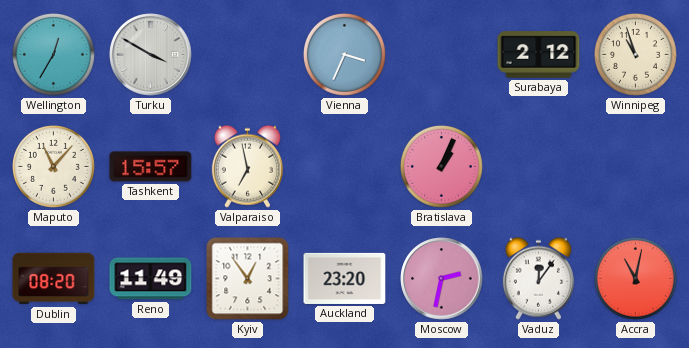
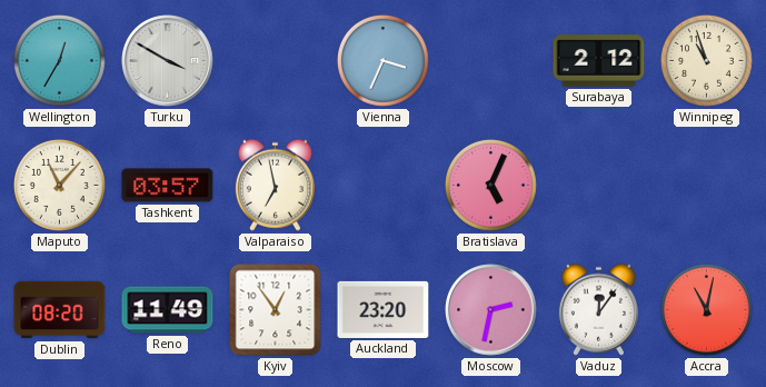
Tashkent: 15:57 -> 03:57
Bratislava: 1:04 -> 5:04
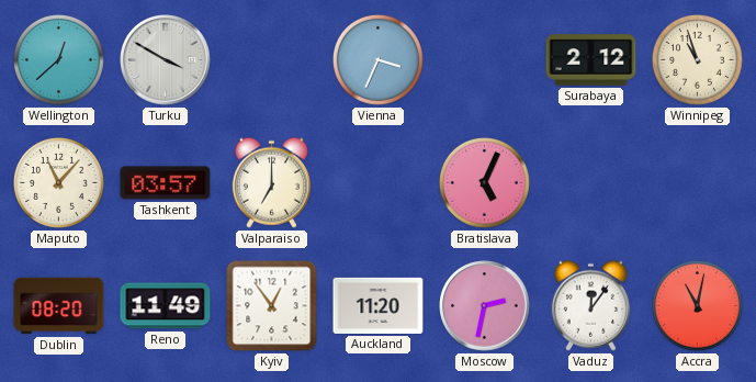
Wellington: 12:35 -> 12:38
Valparaiso: 6:58 -> 7:00
Auckland: 23:20 -> 11:20
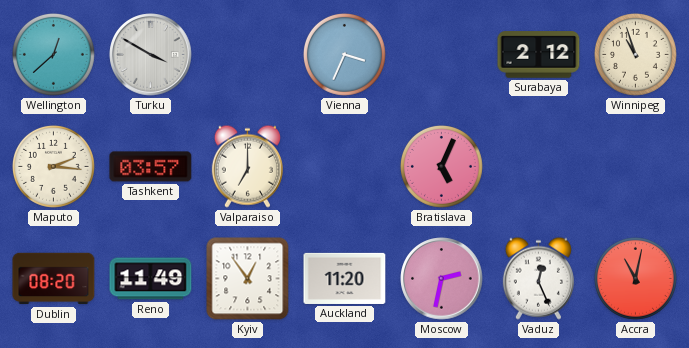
Maputo: 11:07 -> 2:16
Vaduz: 12:06 -> 12:26
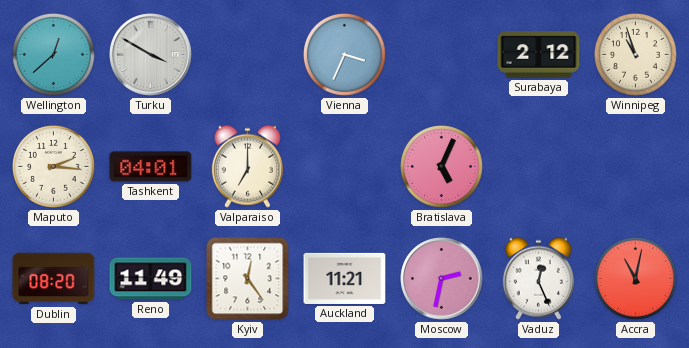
Tashkent: 03:57 -> 04:01
Kyiv: 12:54 -> 12:24
Auckland: 11:20 -> 11:21
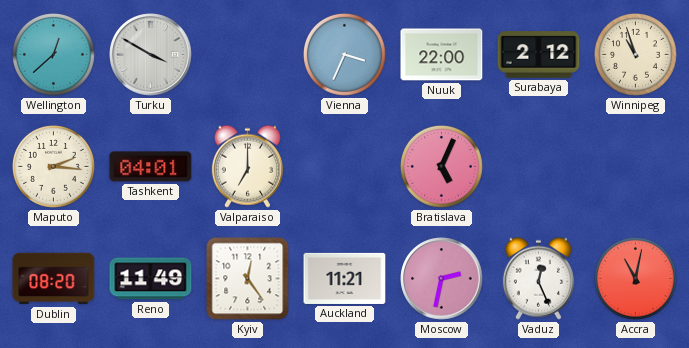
Nuuk: none -> 22:00
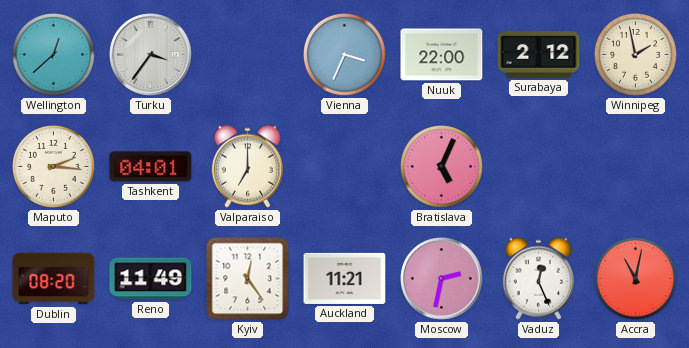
Turku: 3:50 -> 3:36
Winnipeg: 10:57 -> 1:58
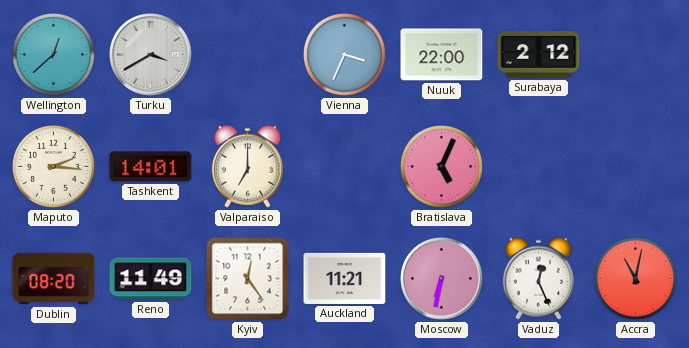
Turku: 3:36 -> 3:40
Winnipeg: 1:58 -> none
Tashkent: 04:01 -> 14:01
Moscow: 2:32 -> 6:32
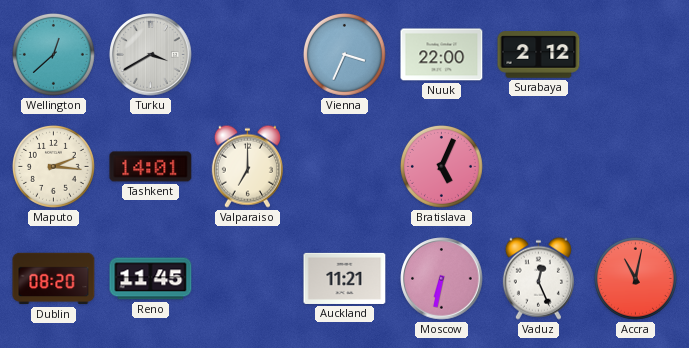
Reno: 11:49 -> 11:45
Kyiv: 12:24 -> none
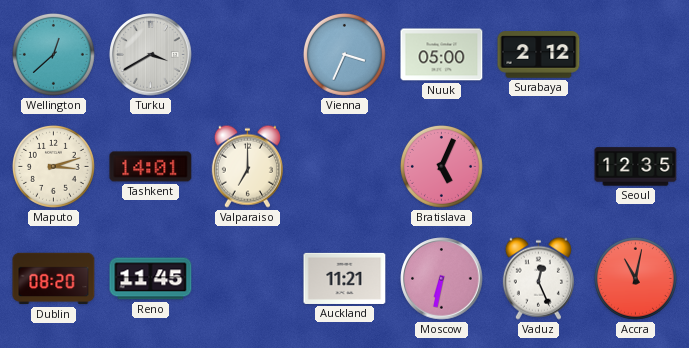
Nuuk: 22:00 -> 05:00
Maputo: 2:16 -> 3:12
Seoul: none -> 12:35
